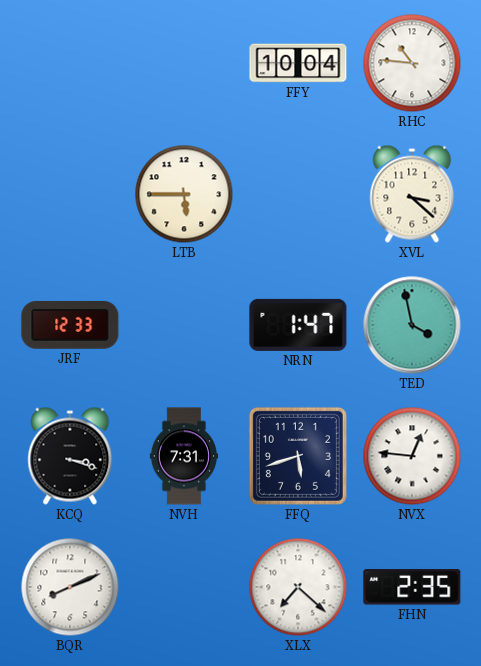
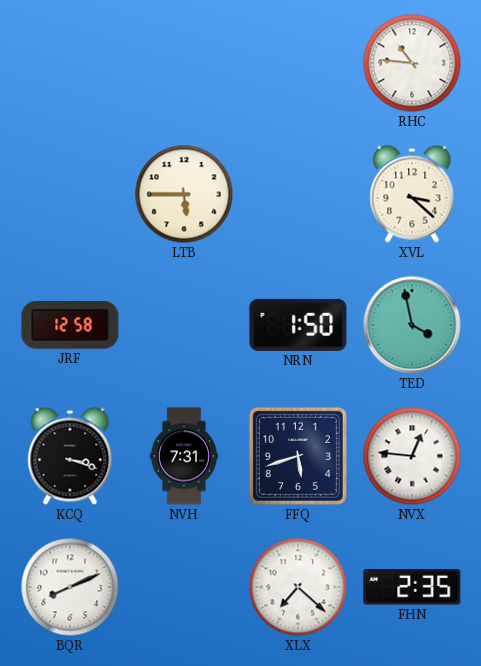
FFY: 10:04 -> none
JRF: 12:33 -> 12:58
NRN: 1:47 -> 1:50
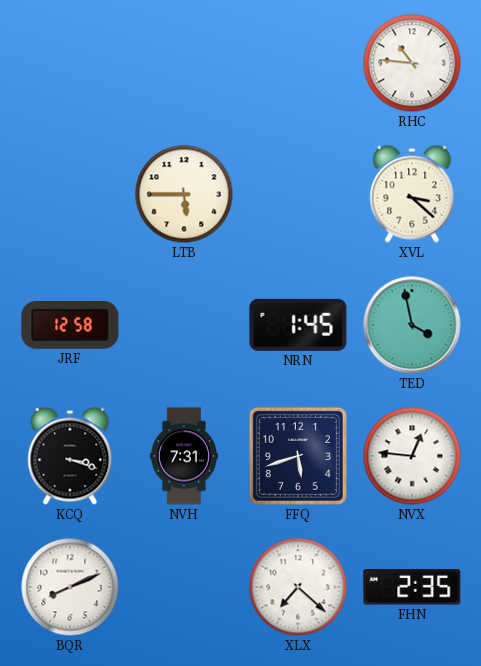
NRN: 1:50 -> 1:45
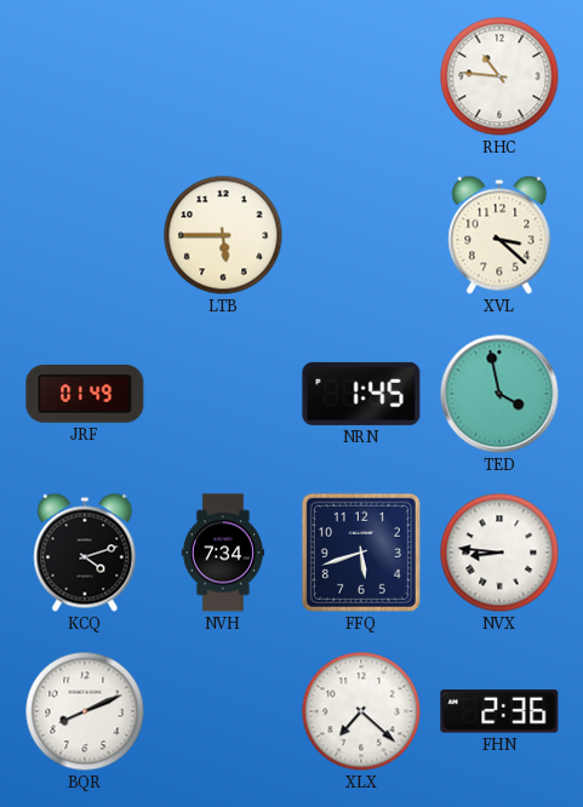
JRF: 12:58 -> 01:49
KCQ: 3:18 -> 4:12
NVH: 7:31 -> 7:34
NVX: 12:46 -> 8:46
FHN: 2:35 -> 2:36
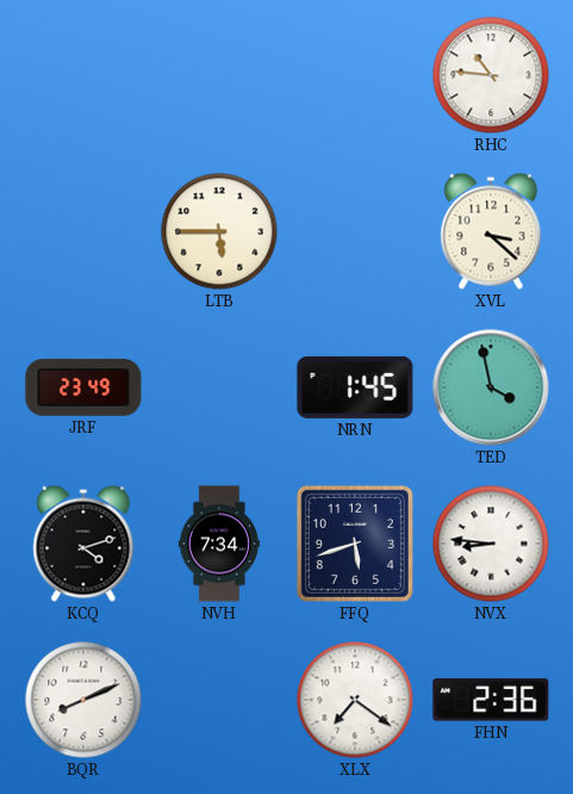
JRF: 01:49 -> 23:49
XLX: 7:22 -> 7:21
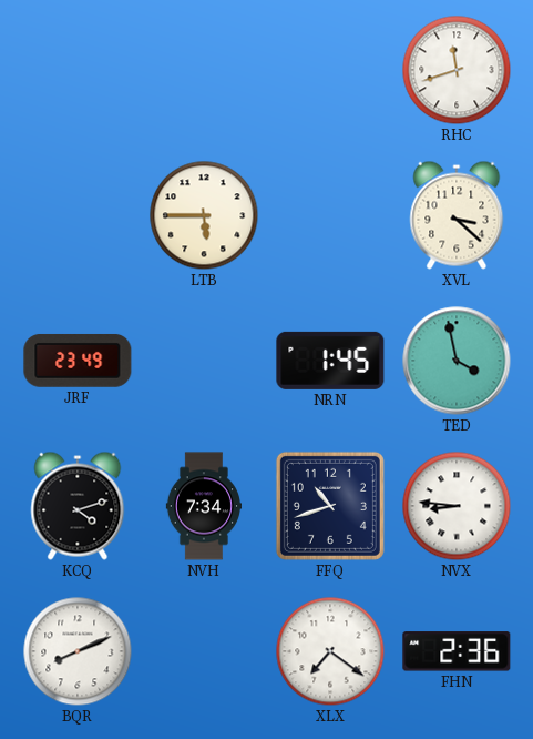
RHC: 10:46 -> 11:42
FFQ: 5:42 -> 10:42
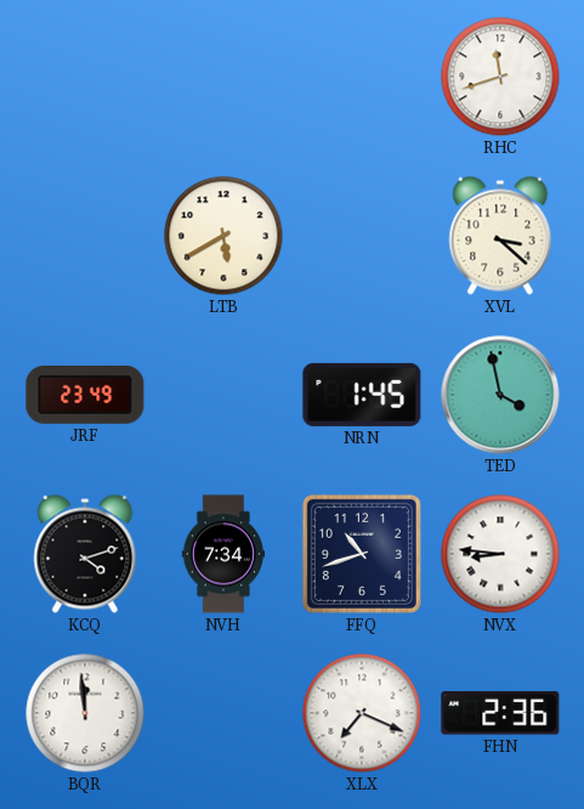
LTB: 5:45 -> 5:40
BQR: 8:11 -> 11:59
XLX: 7:21 -> 7:19
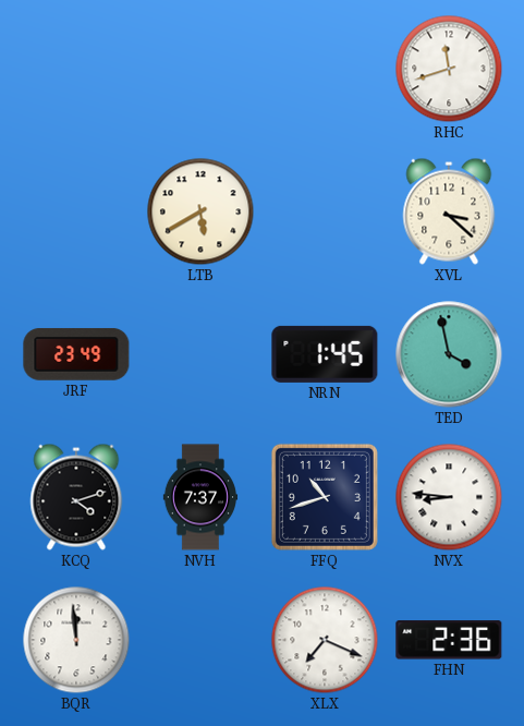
NVH: 7:34 -> 7:37
